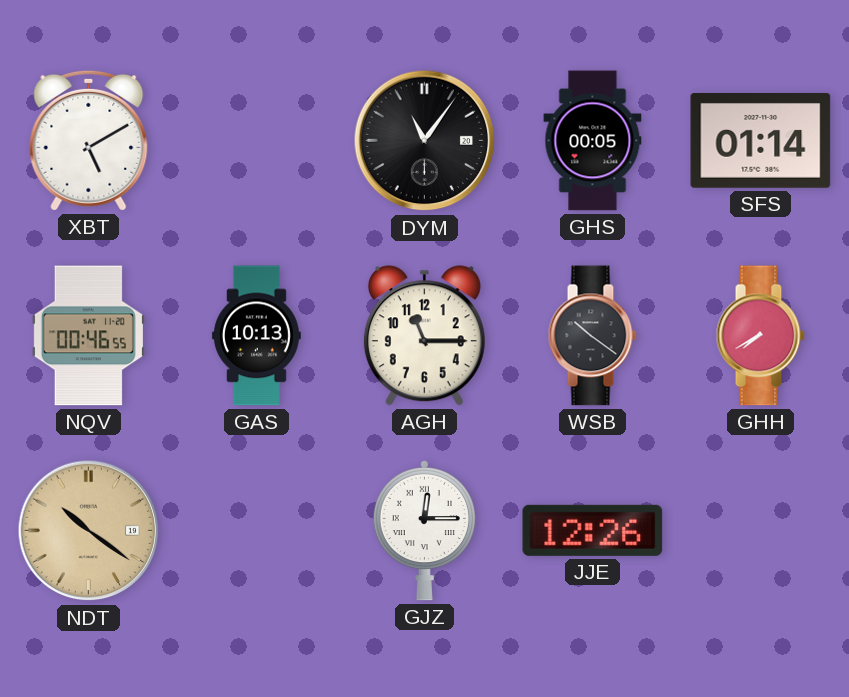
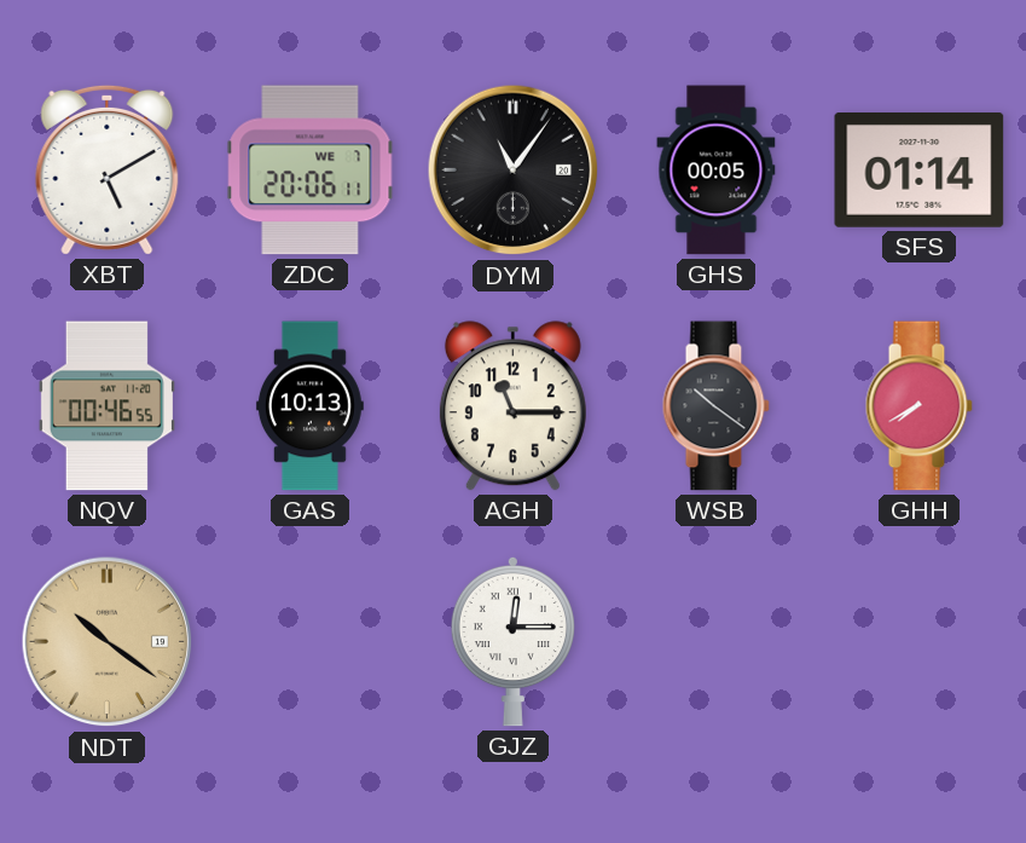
ZDC: none -> 20:06
JJE: 12:26 -> none
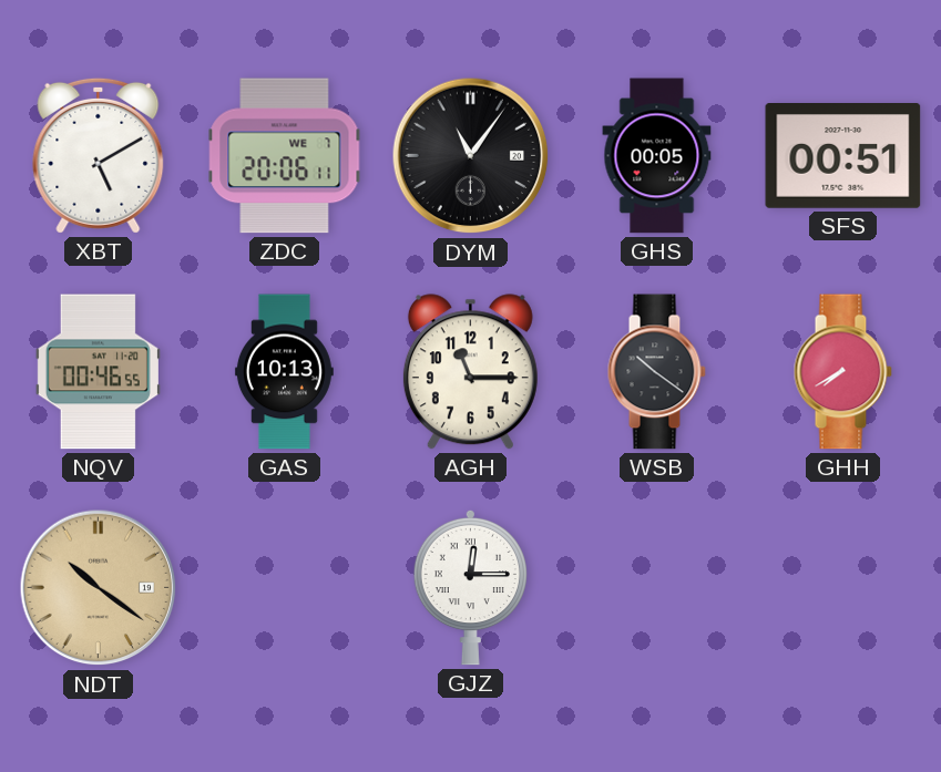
SFS: 01:14 -> 00:51
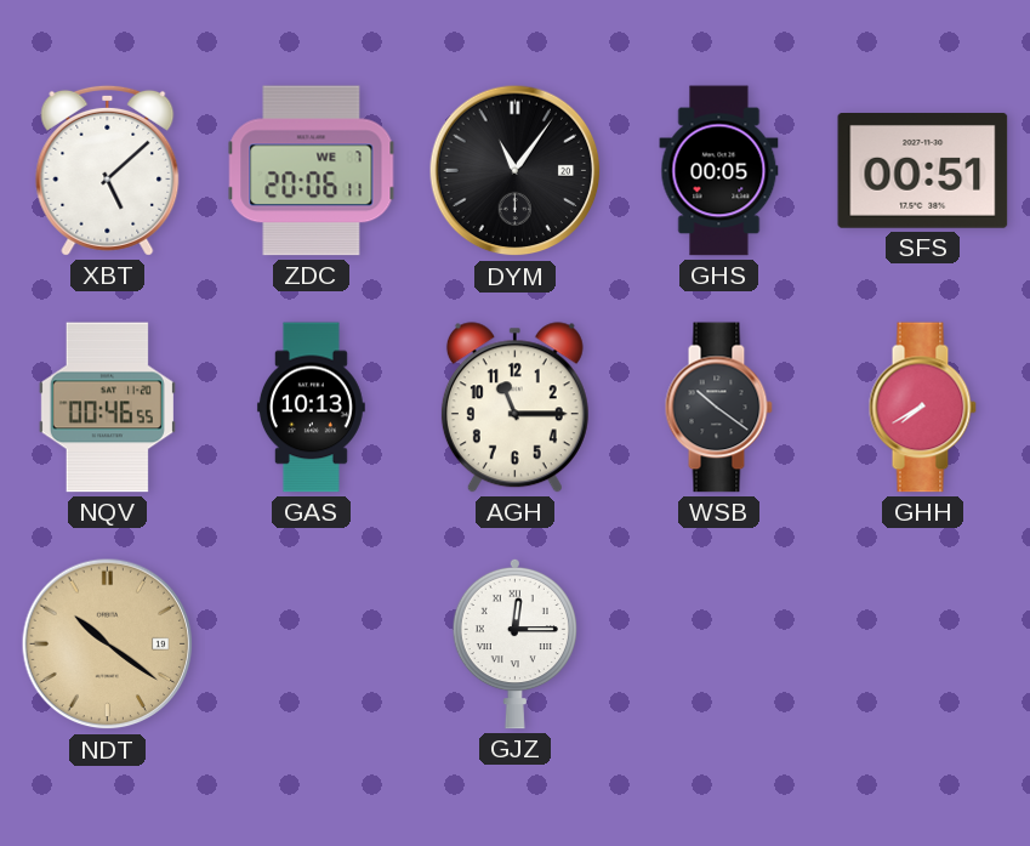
XBT: 5:10 -> 5:08
